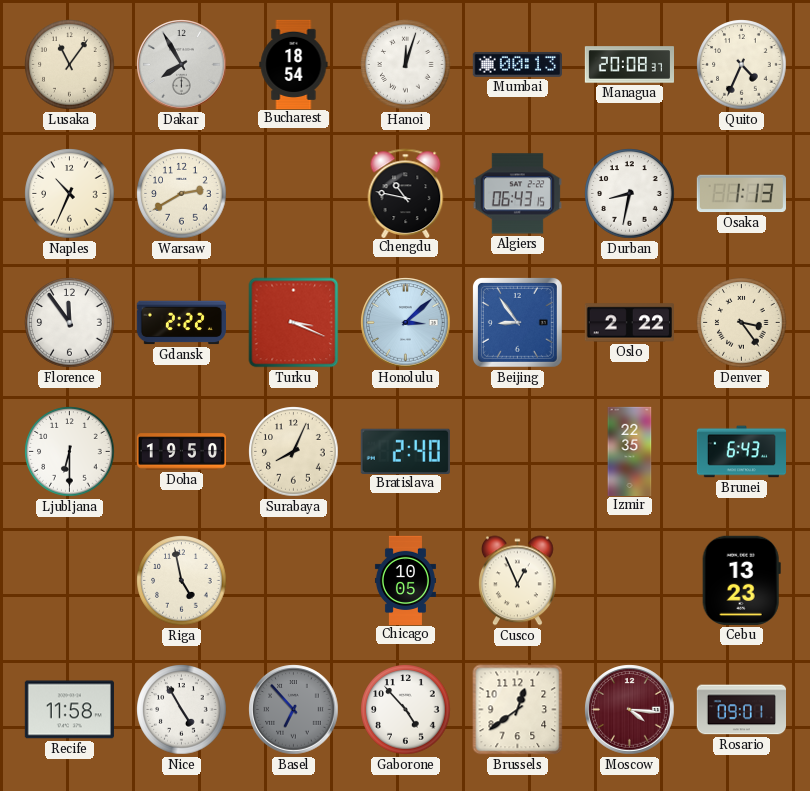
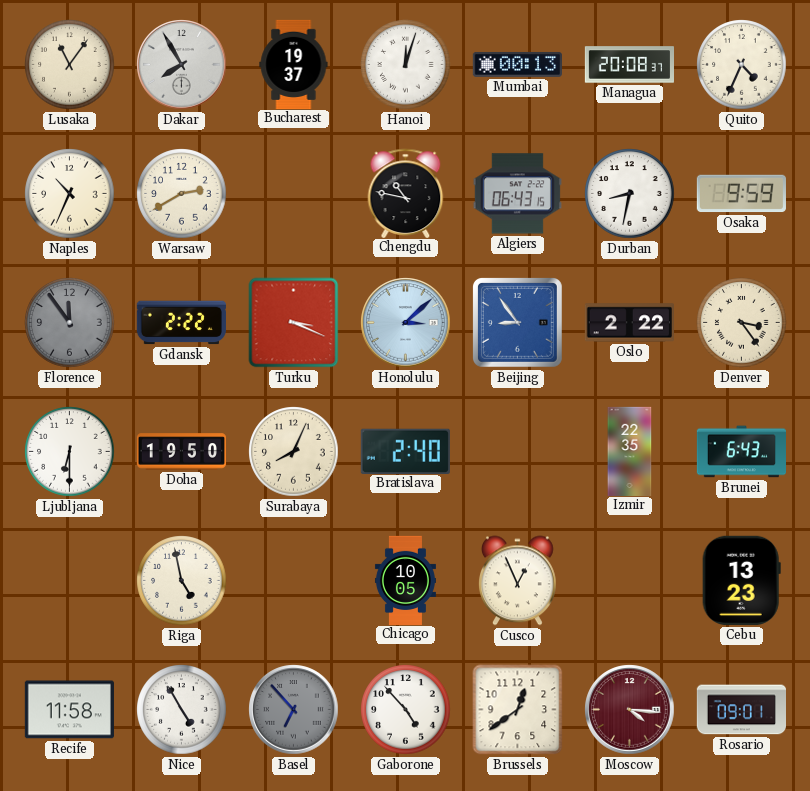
Bucharest: 18:54 -> 19:37
Osaka: 1:13 -> 9:59
Florence dial: white -> grey
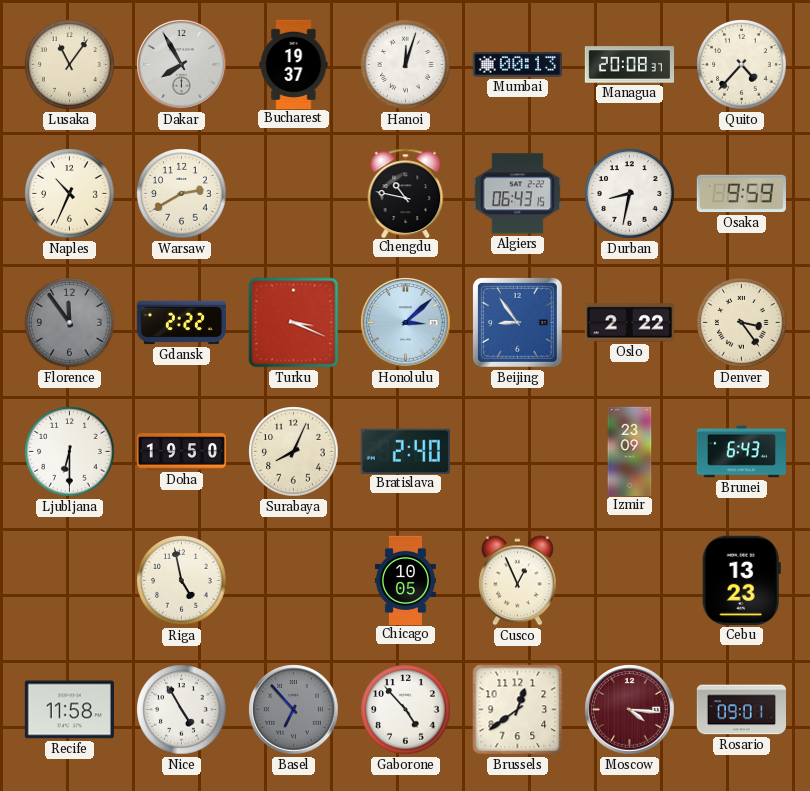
Quito: 4:34 -> 4:37
Izmir: 22:35 -> 23:09
